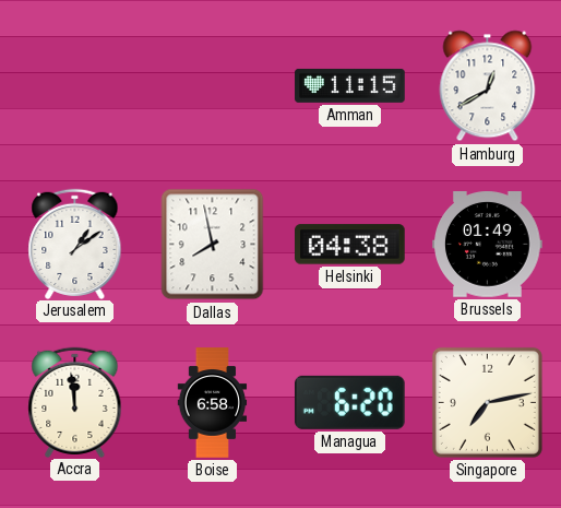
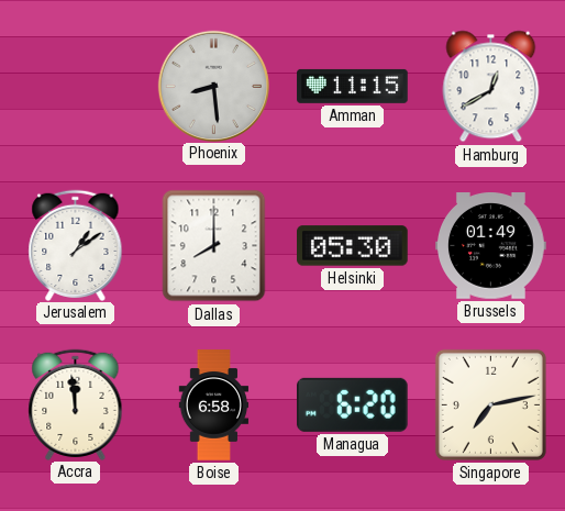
Phoenix: none -> 8:29
Dallas: 7:58 -> 8:00
Helsinki: 04:38 -> 05:30
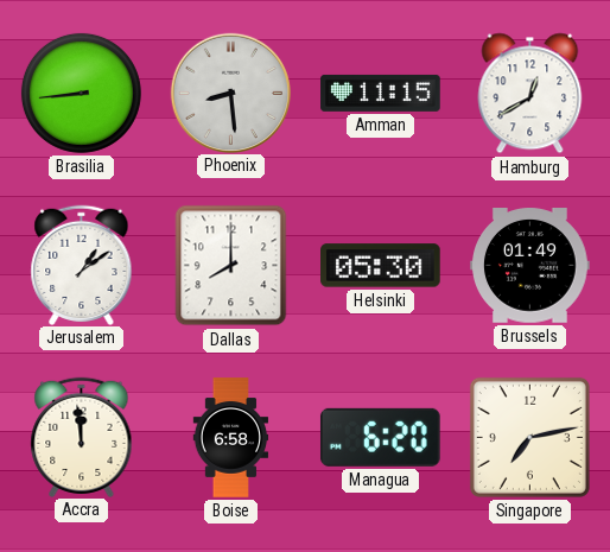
Brasilia: none -> 8:44
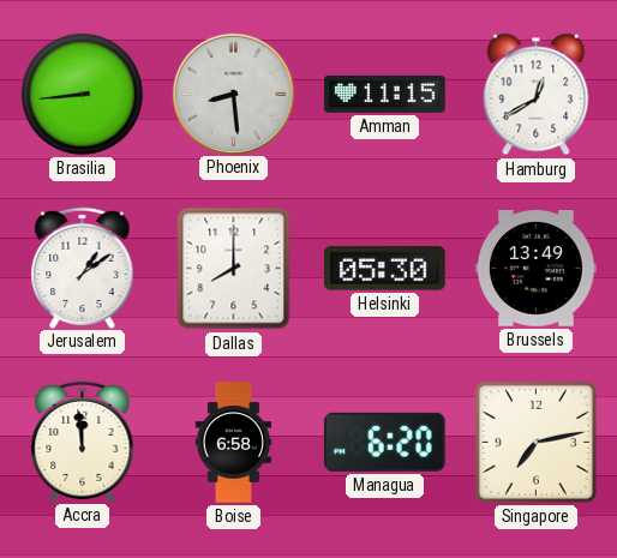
Brussels: 01:49 -> 13:49
